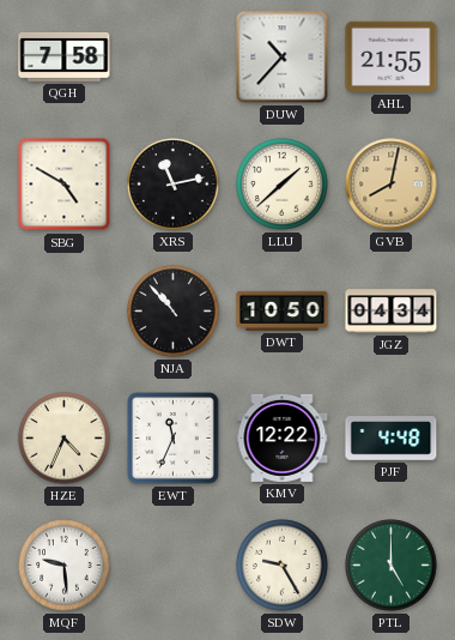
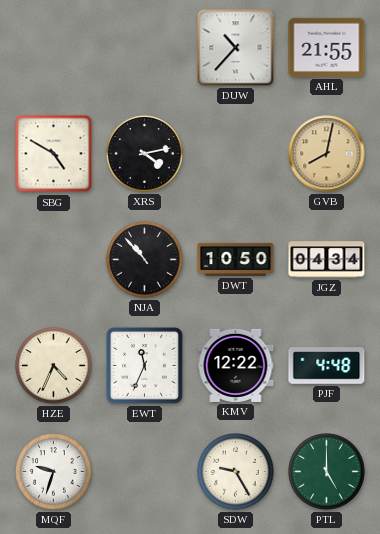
QGH: 7:58 -> none
XRS: 11:13 -> 4:13
LLU: 1:38 -> none
MQF: 9:29 -> 9:33
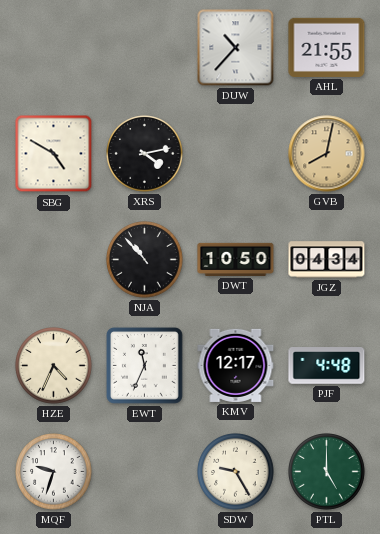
KMV: 12:22 -> 12:17
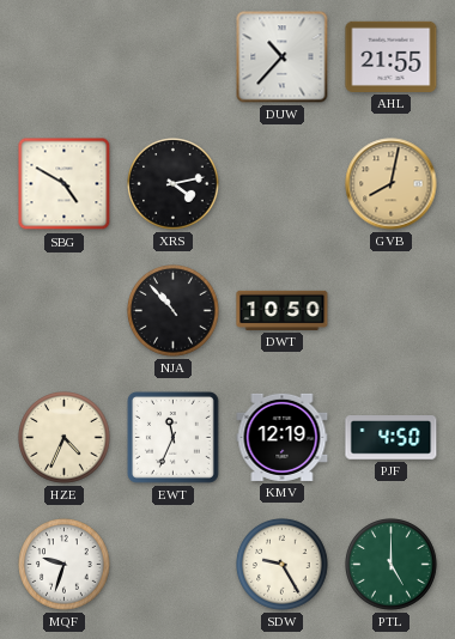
JGZ: 04:34 -> none
KMV: 12:17 -> 12:19
PJF: 4:48 -> 4:50
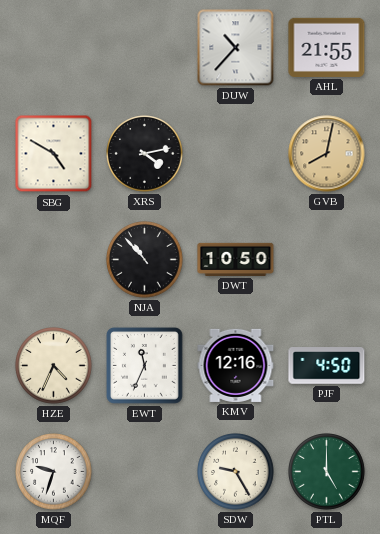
KMV: 12:19 -> 12:16
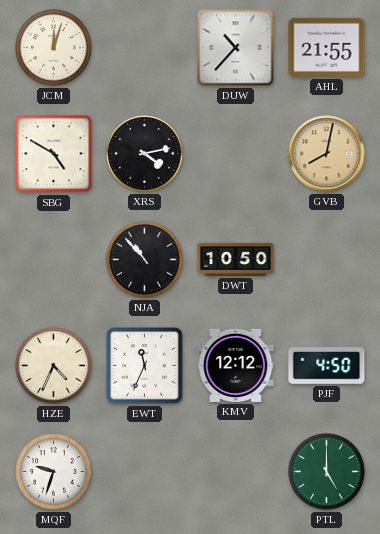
JCM: none -> 12:03
KMV: 12:16 -> 12:12
SDW: 9:25 -> none
